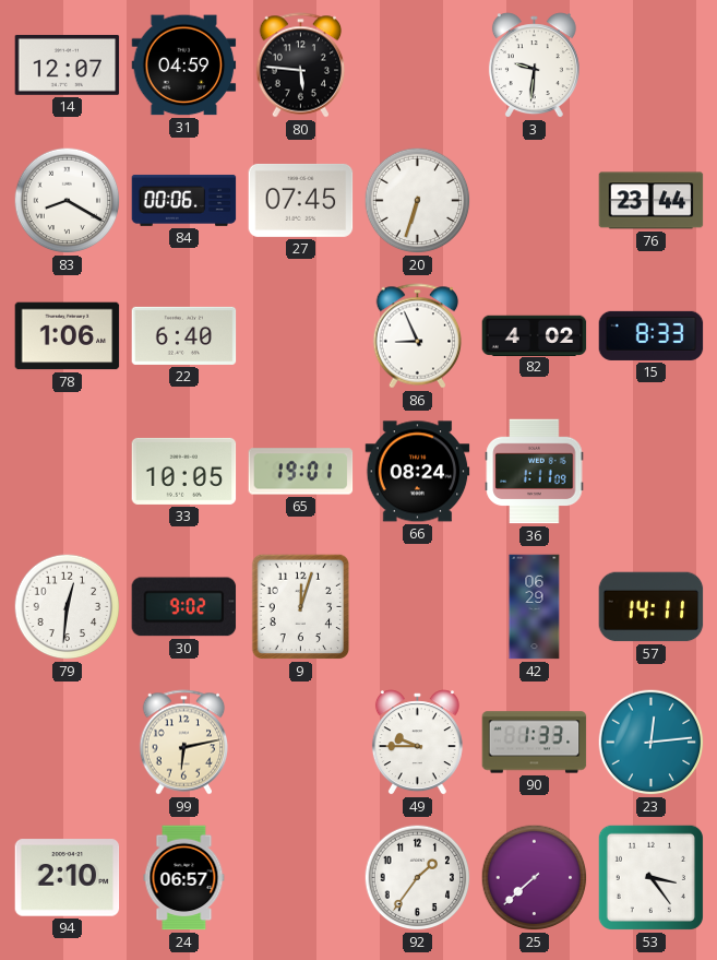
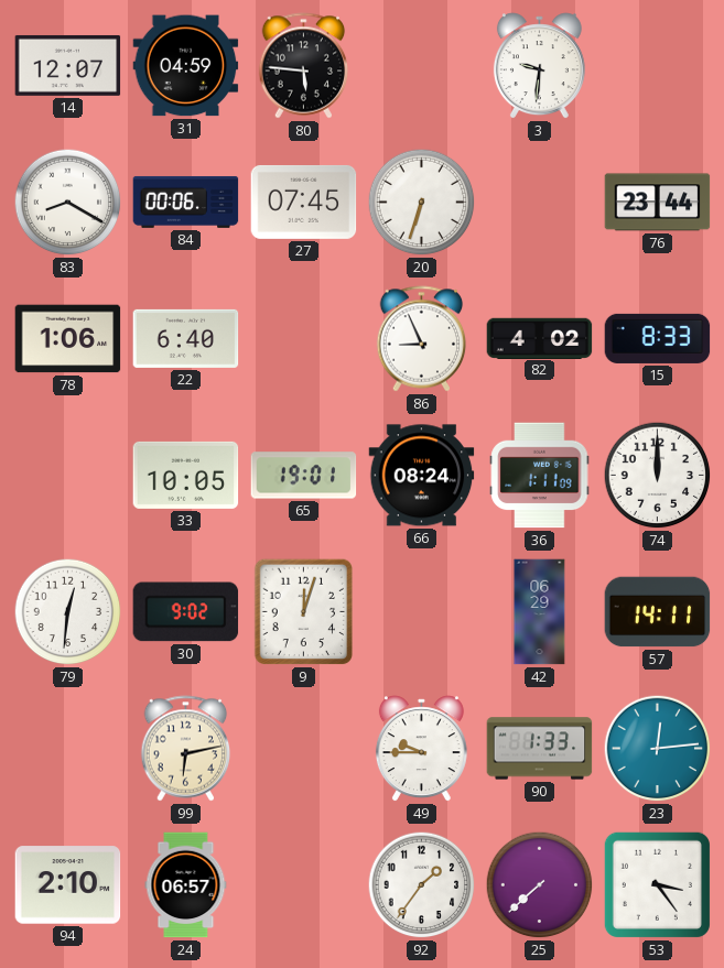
74: none -> 12:00
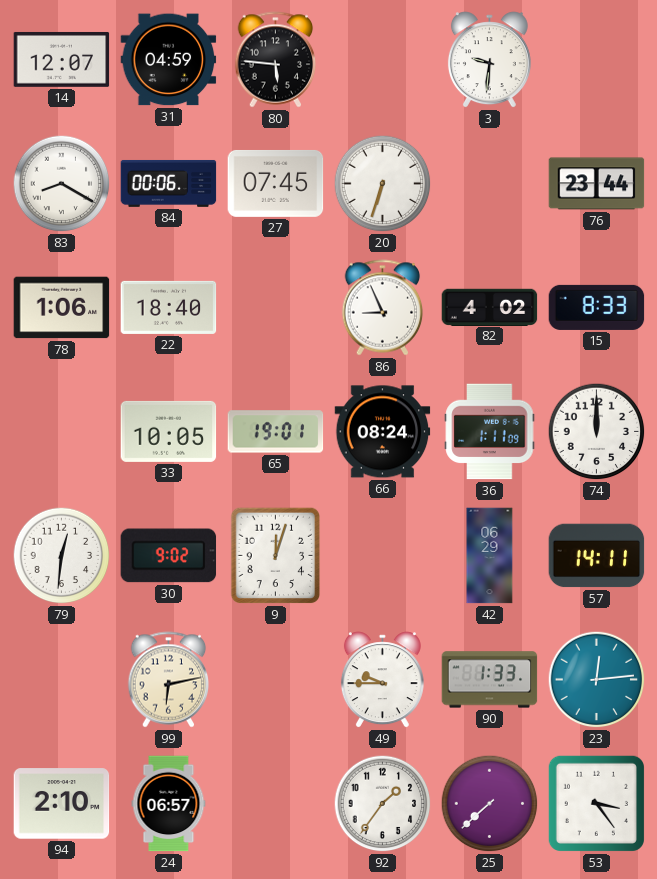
22: 6:40 -> 18:40
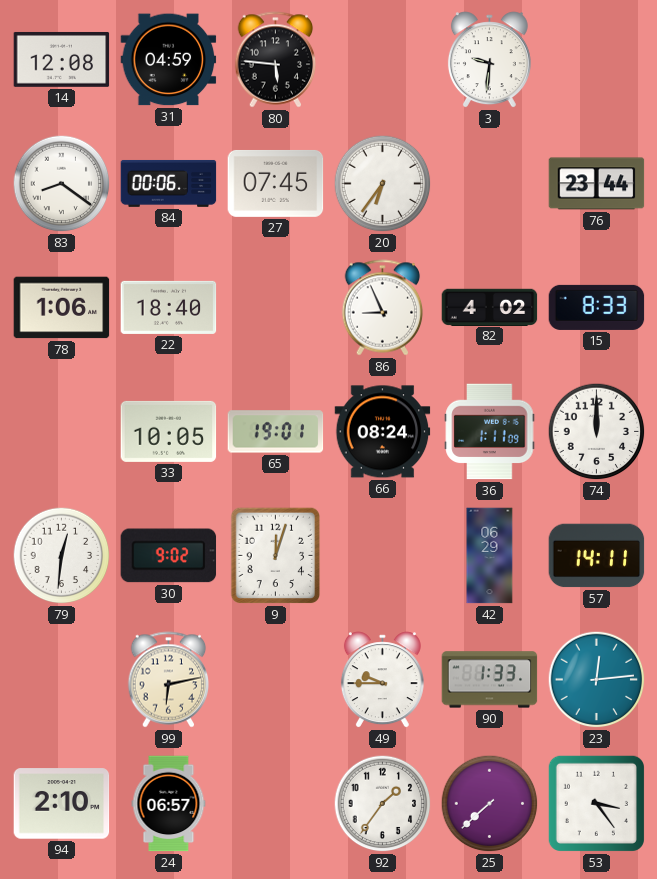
14: 12:07 -> 12:08
83: 8:20 -> 8:21
20: 6:33 -> 6:36
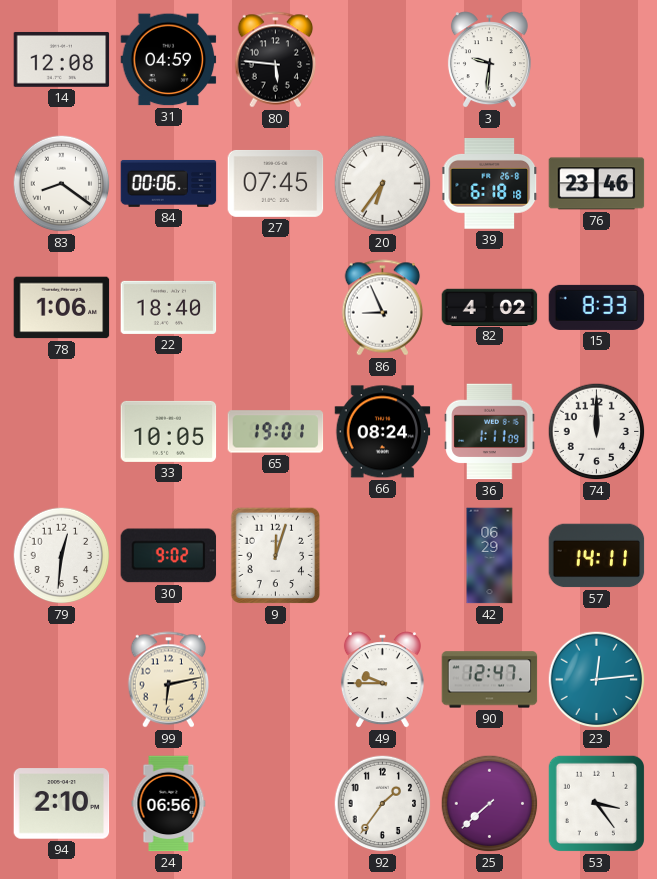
39: none -> 6:18
76: 23:44 -> 23:46
90: 1:33 -> 12:47
24: 06:57 -> 06:56
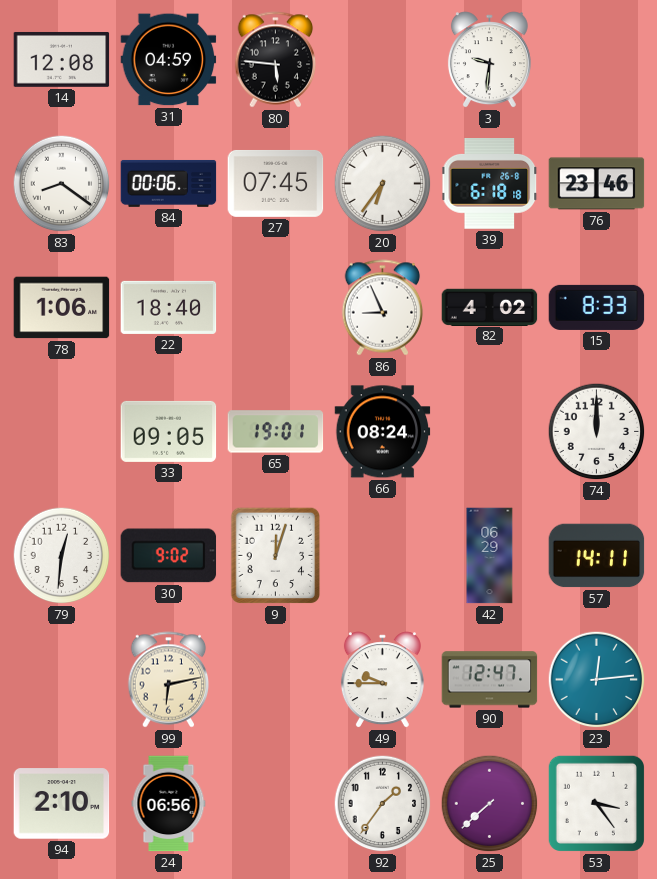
33: 10:05 -> 09:05
36: 1:11 -> none
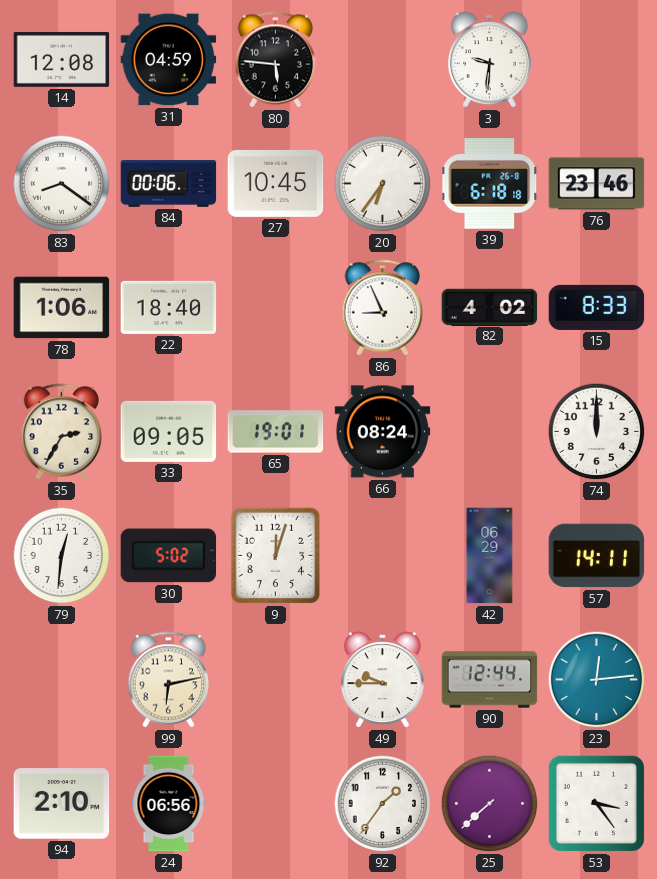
27: 07:45 -> 10:45
35: none -> 2:35
30: 9:02 -> 5:02
90: 12:47 -> 12:44
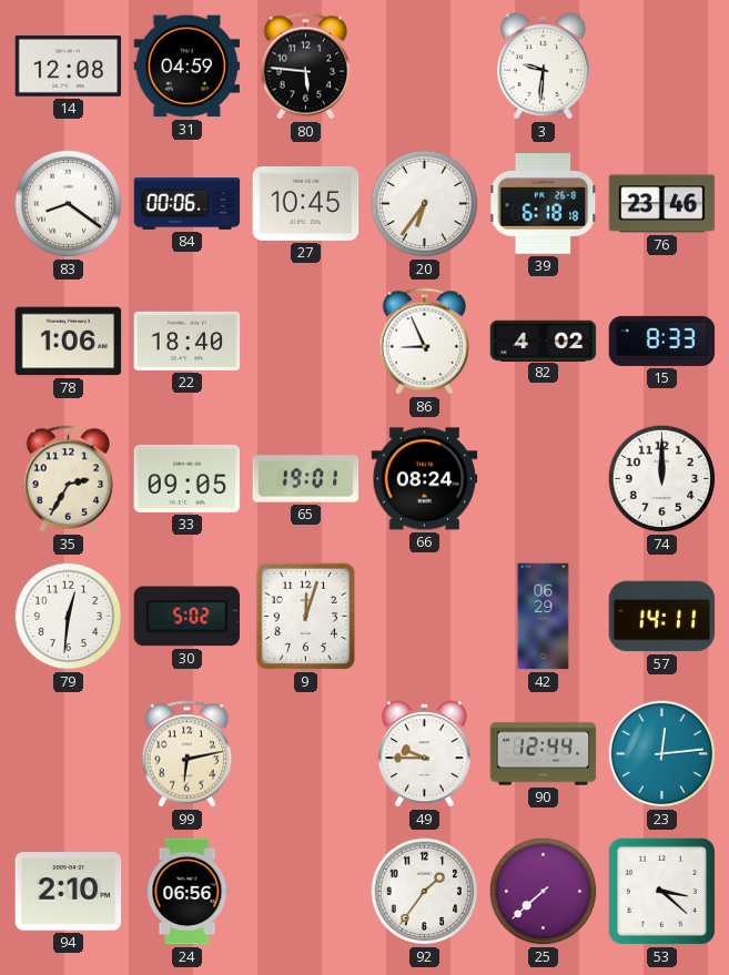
53: 3:24 -> 3:22
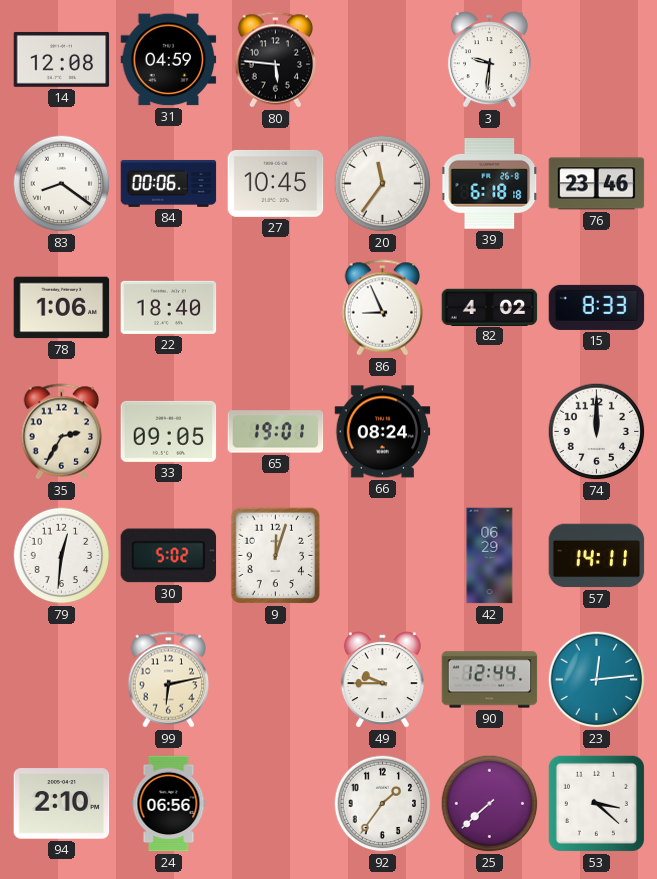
20: 6:36 -> 11:36
